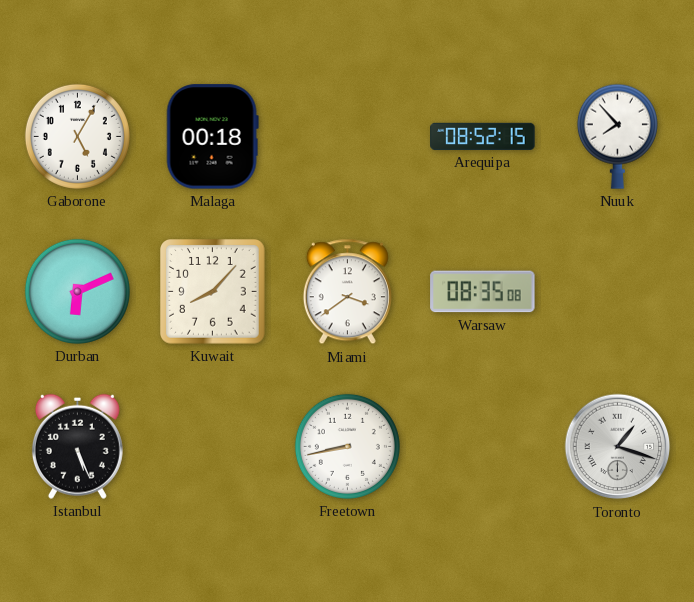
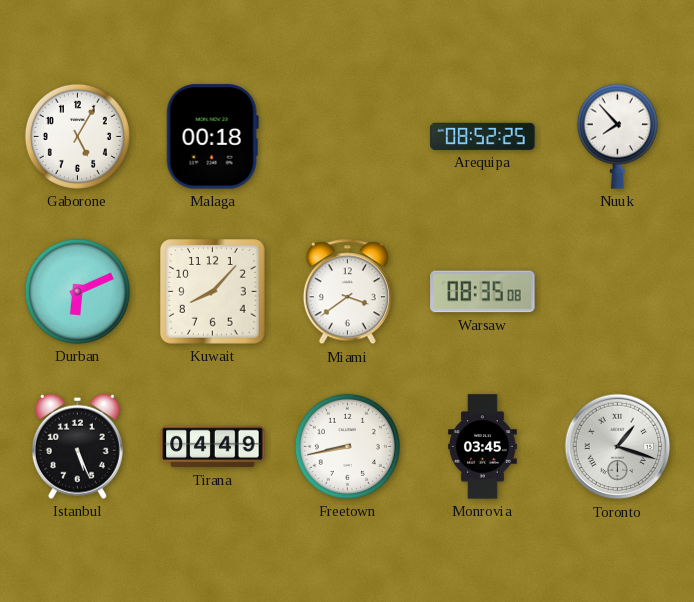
Arequipa: 08:52:15 -> 08:52:25
Tirana: none -> 04:49
Monrovia: none -> 03:45
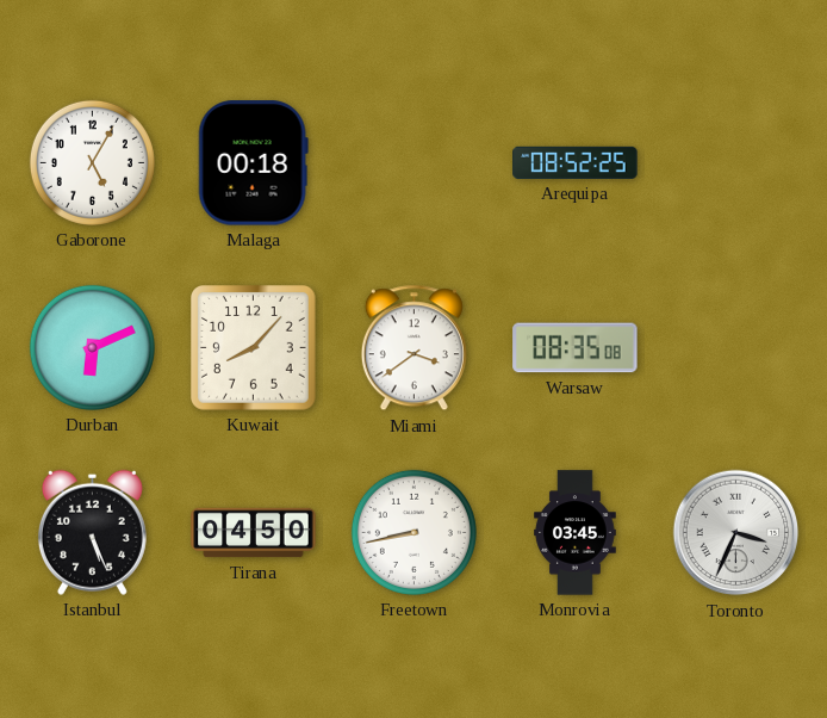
Nuuk: 7:53 -> none
Tirana: 04:49 -> 04:50
Toronto: 1:18 -> 3:34
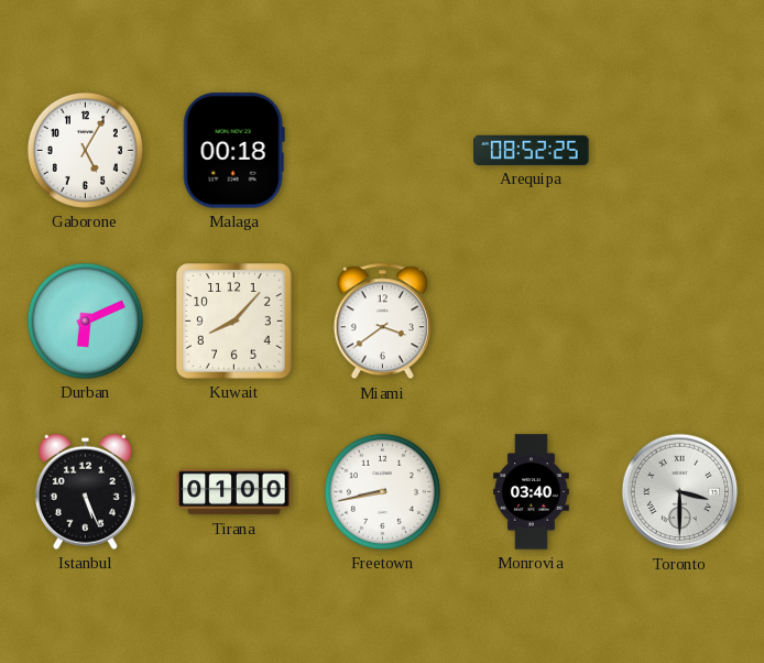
Warsaw: 08:35 -> none
Tirana: 04:50 -> 01:00
Monrovia: 03:45 -> 03:40
Toronto: 3:34 -> 3:30
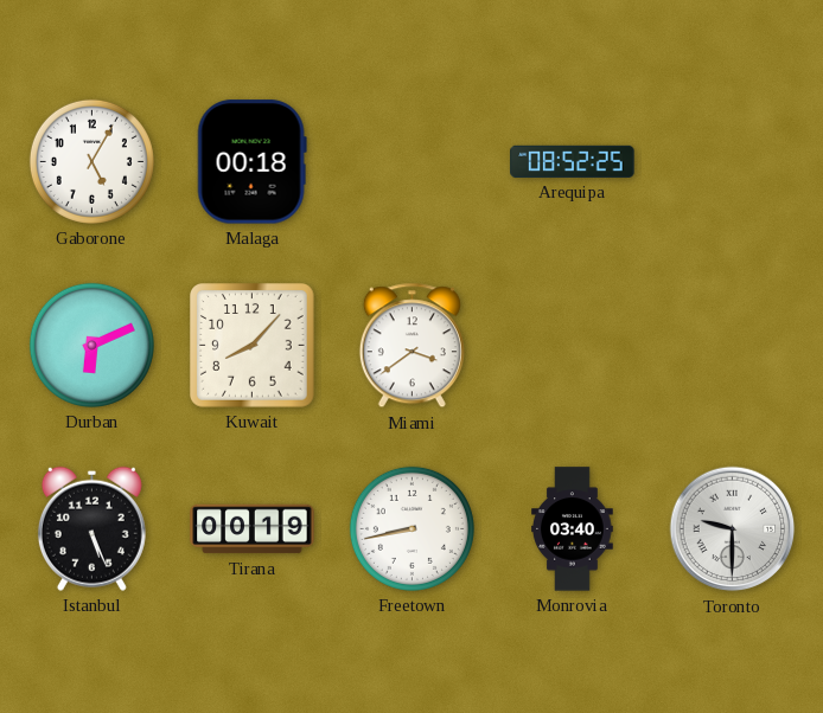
Tirana: 01:00 -> 00:19
Toronto: 3:30 -> 9:30
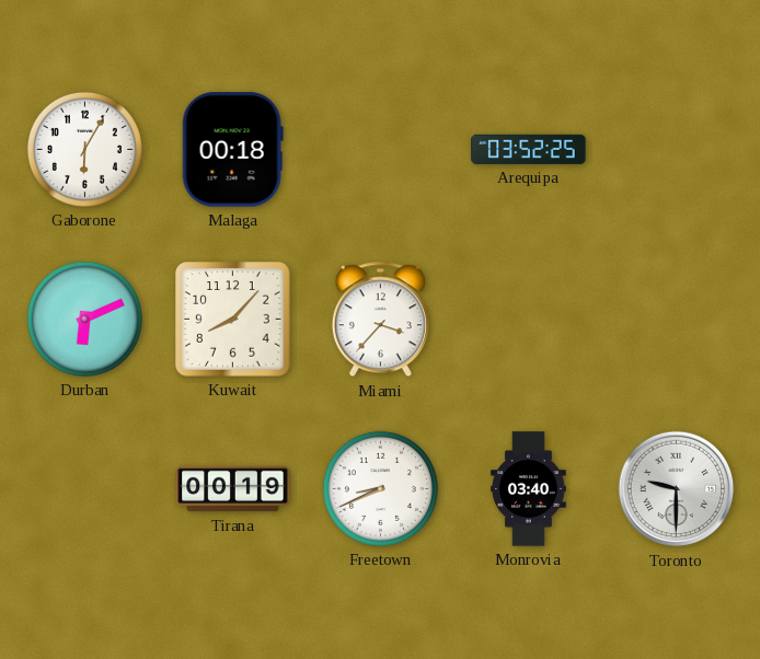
Gaborone: 5:05 -> 6:05
Arequipa: 08:52 -> 03:52
Miami: 3:39 -> 3:37
Istanbul: 5:26 -> none
Freetown: 8:43 -> 8:41
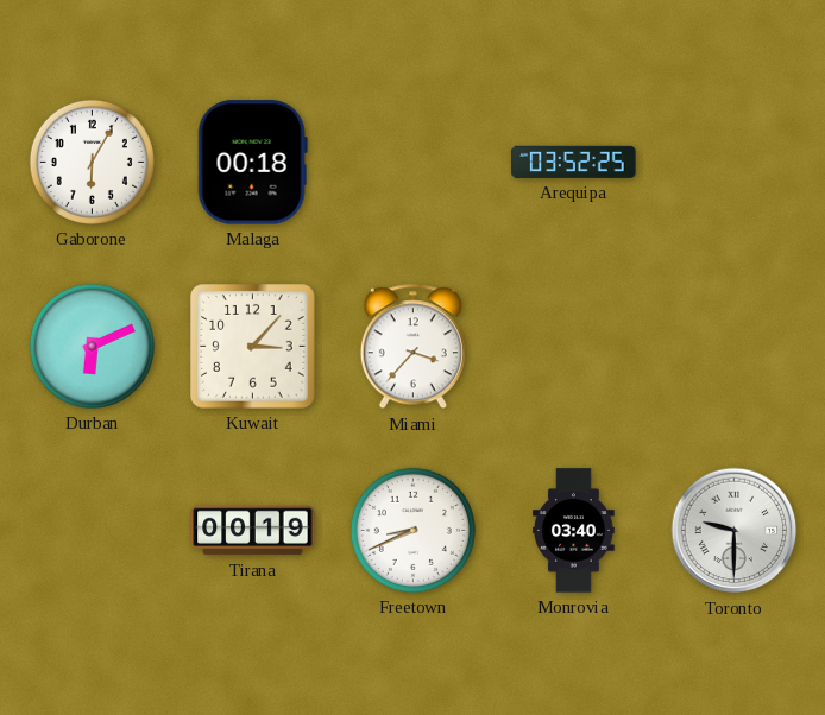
Kuwait: 8:07 -> 3:07
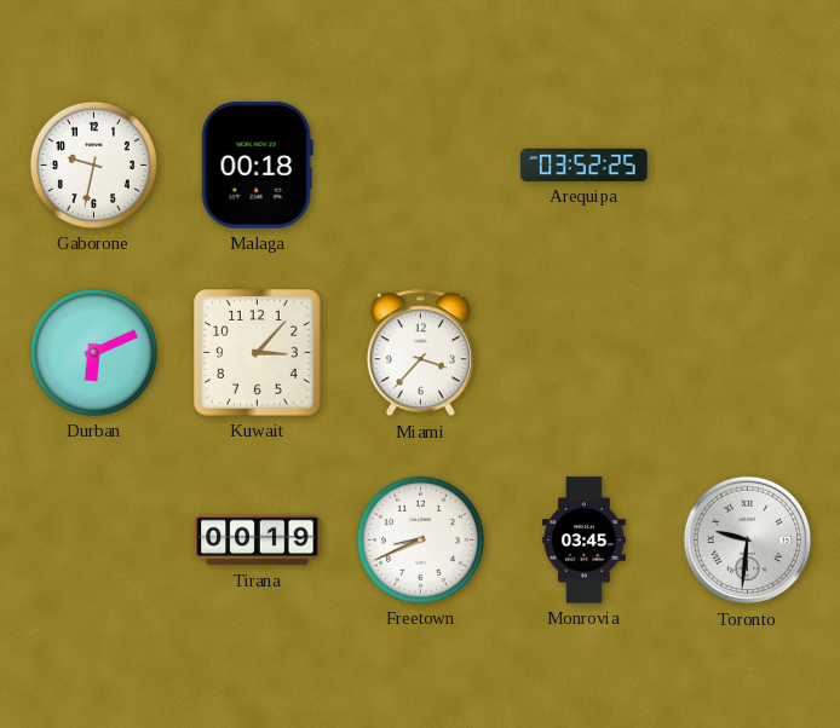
Gaborone: 6:05 -> 9:32
Monrovia: 03:40 -> 03:45
Toronto: 9:30 -> 9:31
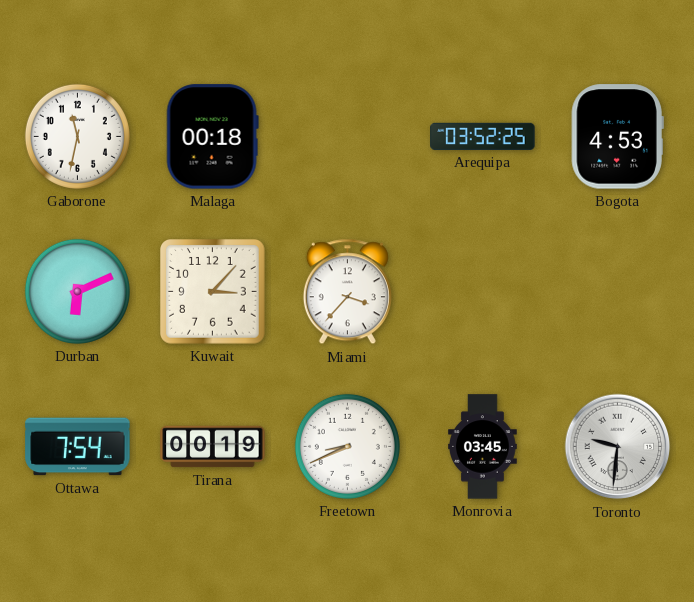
Gaborone: 9:32 -> 11:32
Bogota: none -> 4:53
Ottawa: none -> 7:54
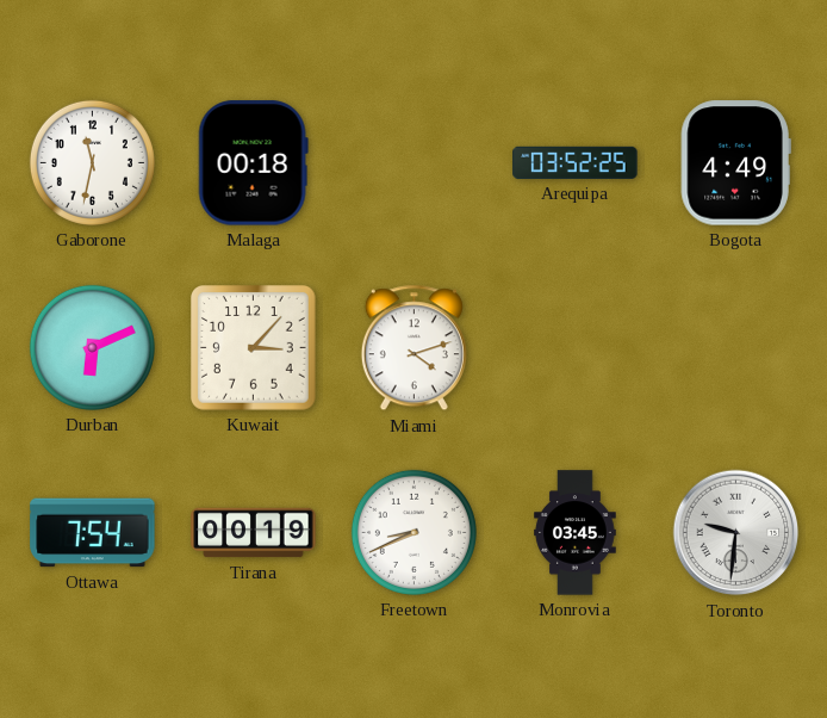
Bogota: 4:53 -> 4:49
Miami: 3:37 -> 4:12
